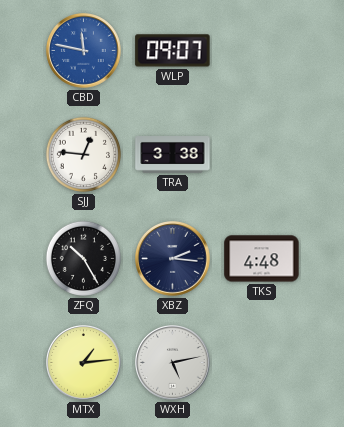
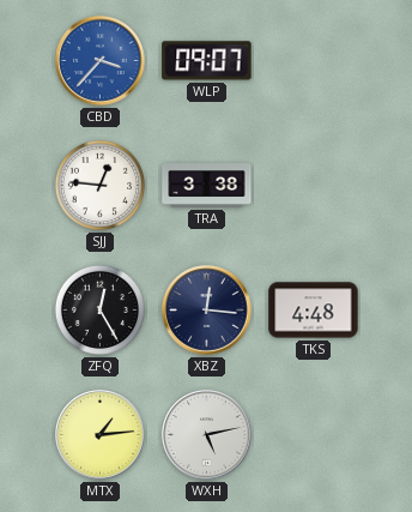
CBD: 11:47 -> 3:37
ZFQ: 10:25 -> 12:25
XBZ: 2:16 -> 12:16
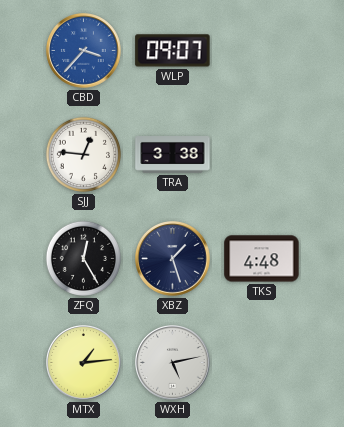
XBZ: 12:16 -> 1:27
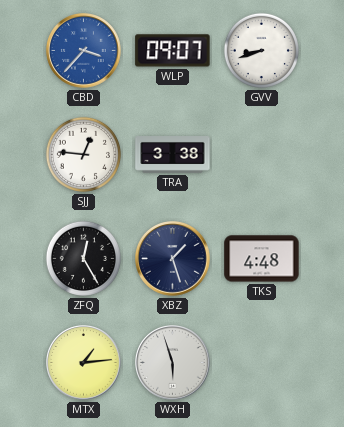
GVV: none -> 8:42
WXH: 5:13 -> 5:57
